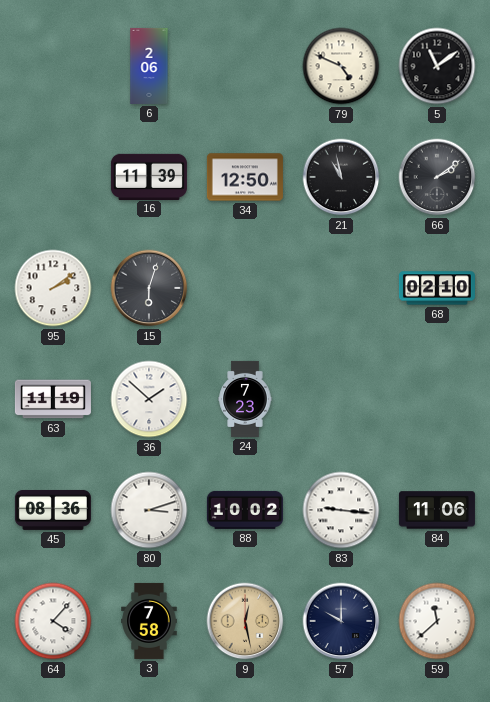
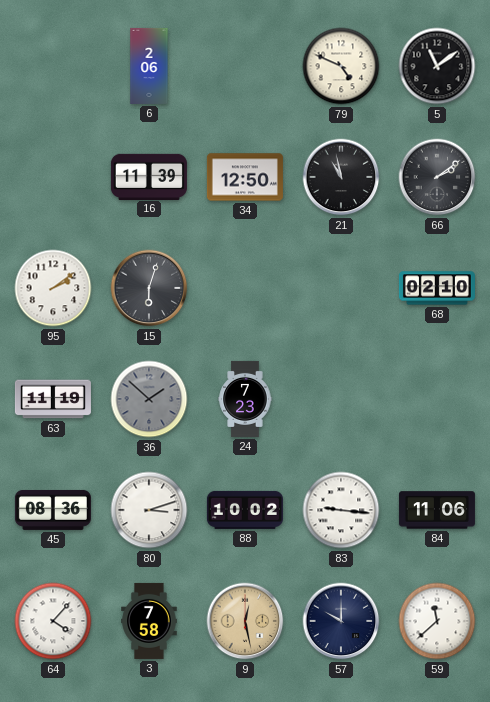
36 dial: white -> grey
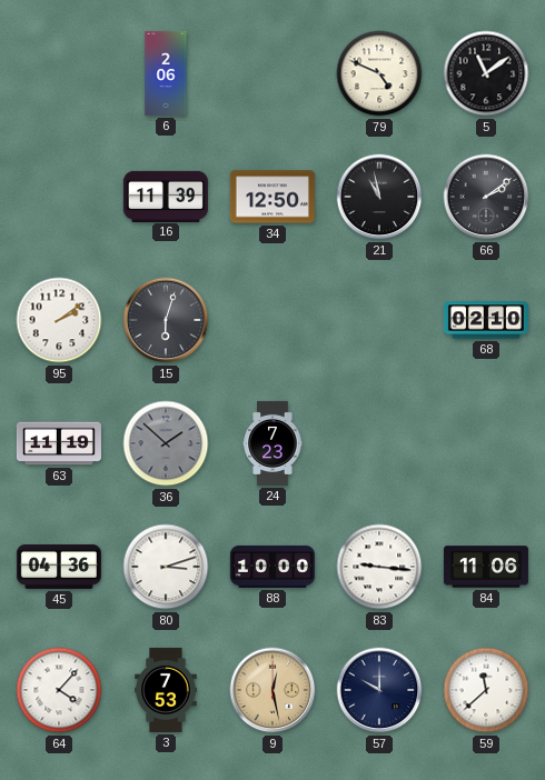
45: 08:36 -> 04:36
88: 10:02 -> 10:00
3: 7:58 -> 7:53
